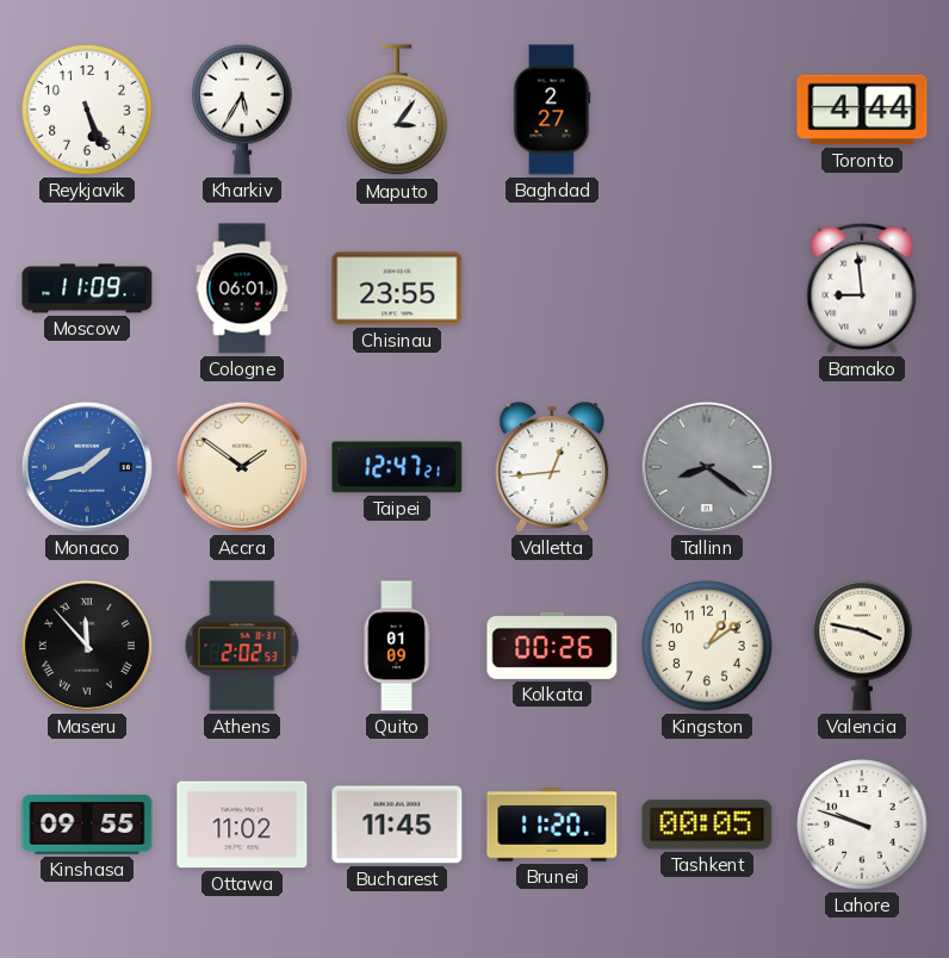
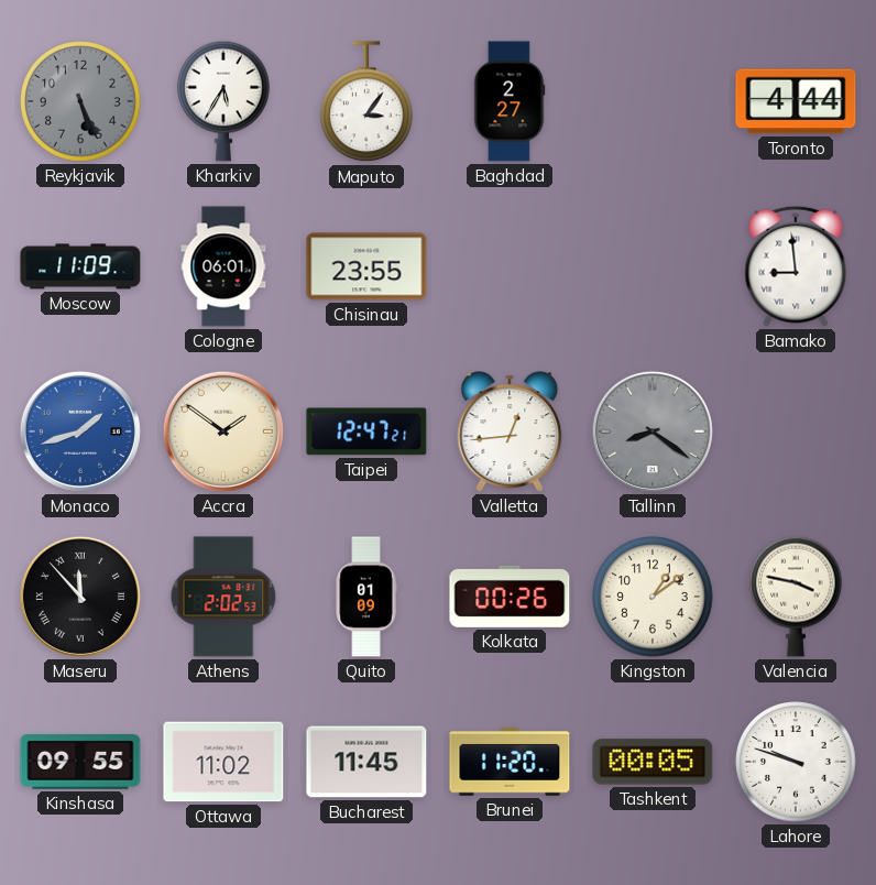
Reykjavik dial: white -> grey
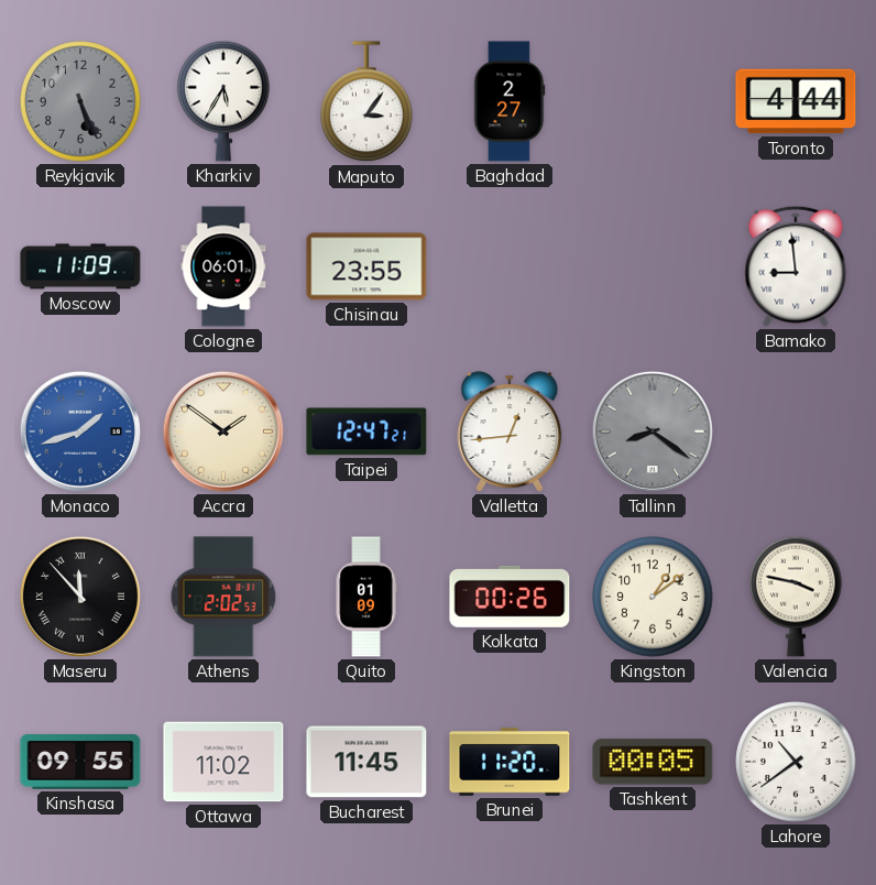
Lahore: 9:48 -> 10:39
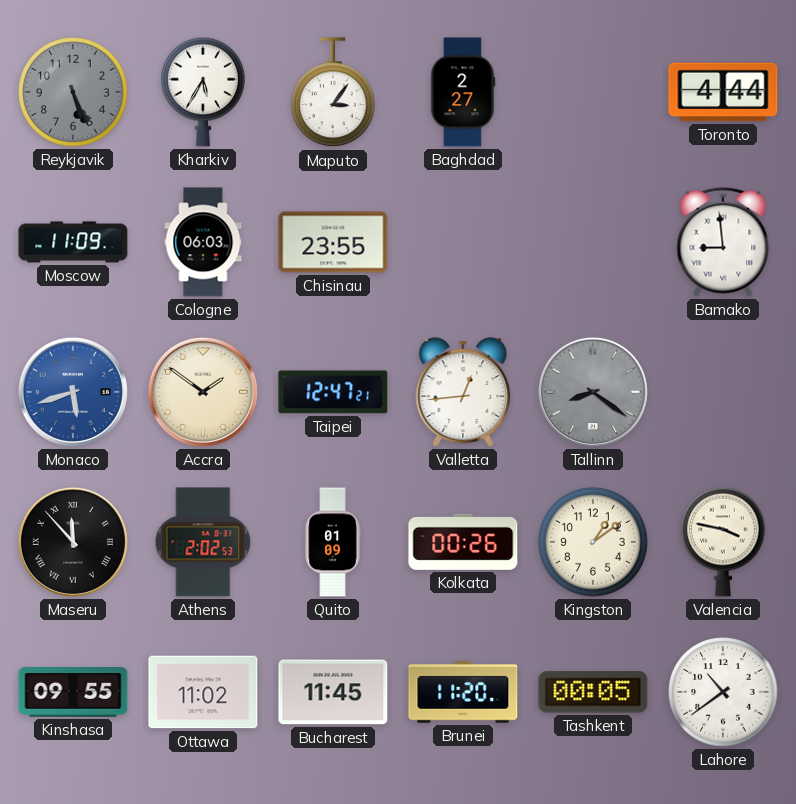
Cologne: 06:01 -> 06:03
Monaco: 1:42 -> 5:42
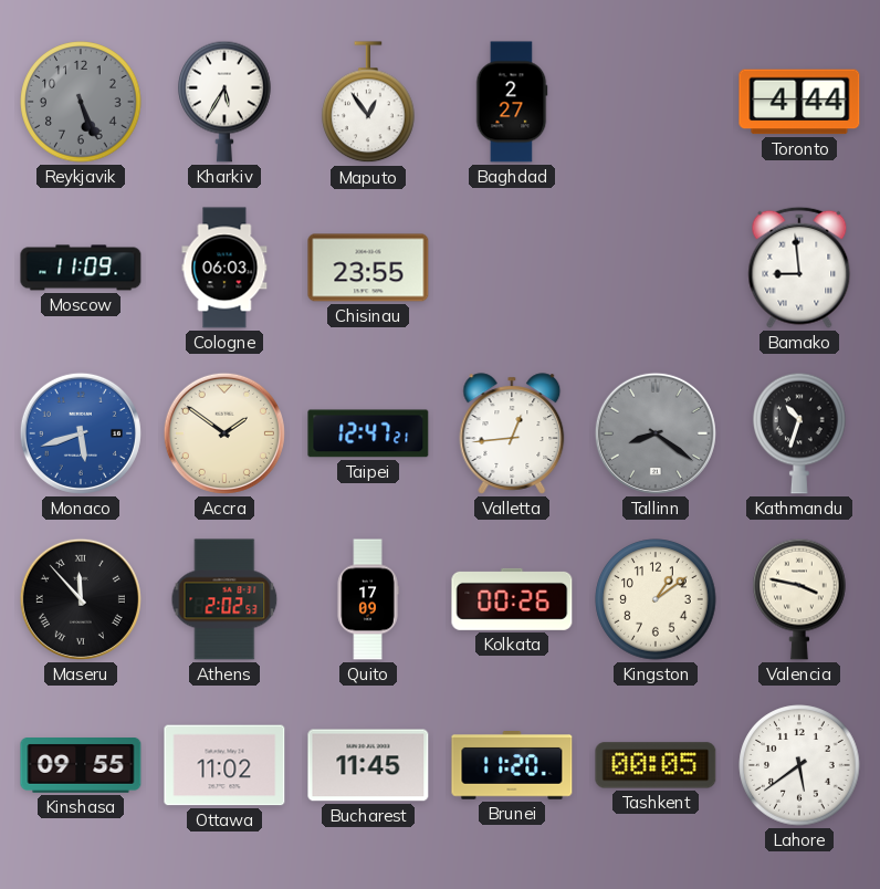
Maputo: 3:06 -> 12:54
Kathmandu: none -> 10:33
Quito: 01:09 -> 17:09
Lahore: 10:39 -> 5:39
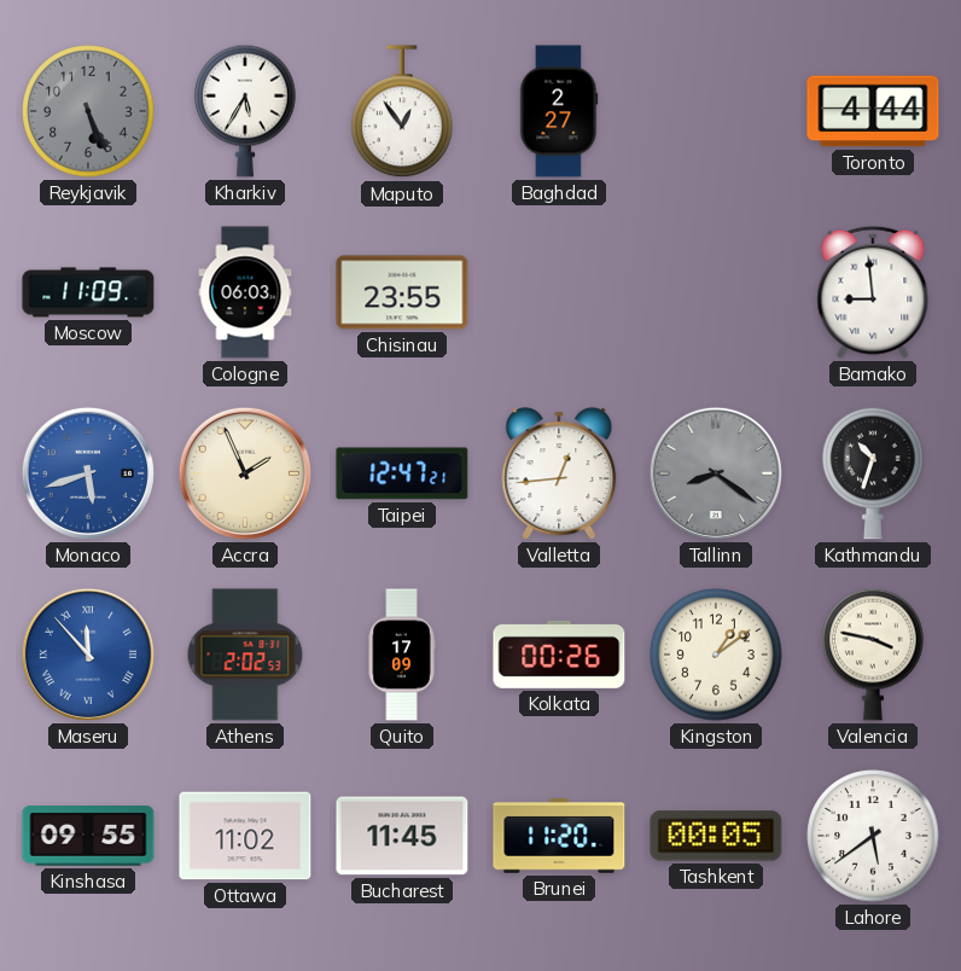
Accra: 1:51 -> 1:56
Maseru dial: black -> blue
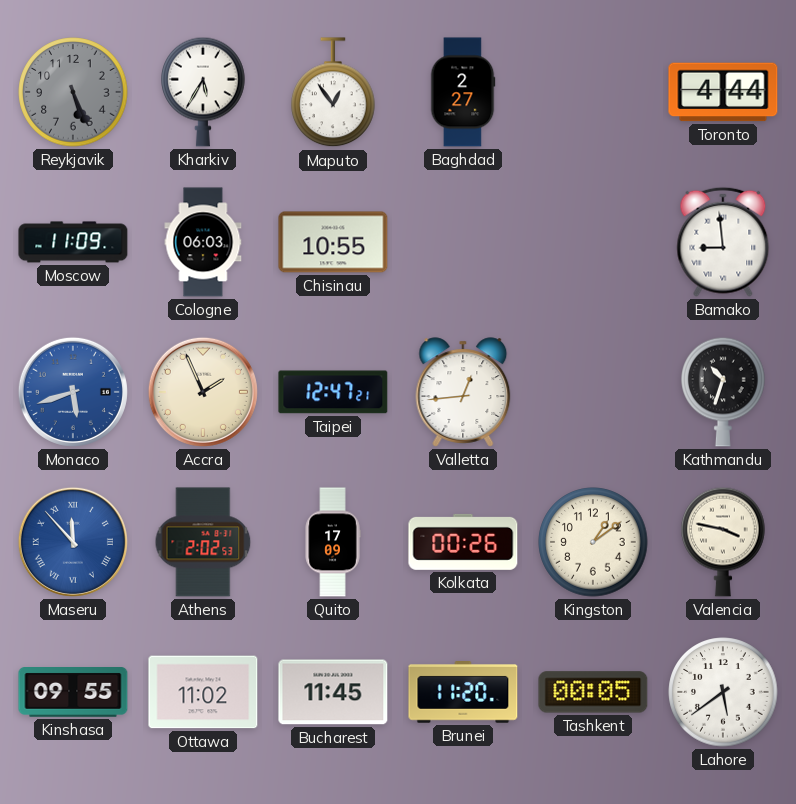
Chisinau: 23:55 -> 10:55
Tallinn: 8:21 -> none
